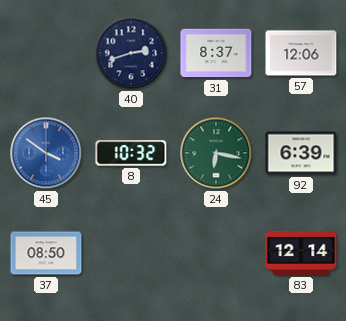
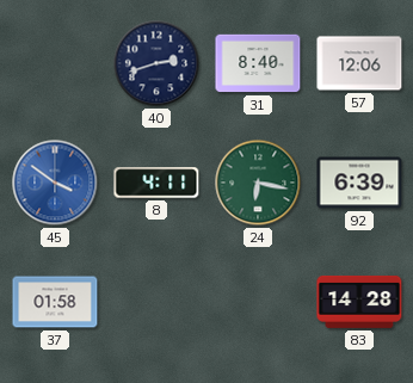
31: 8:37 -> 8:40
8: 10:32 -> 4:11
37: 08:50 -> 01:58
83: 12:14 -> 14:28
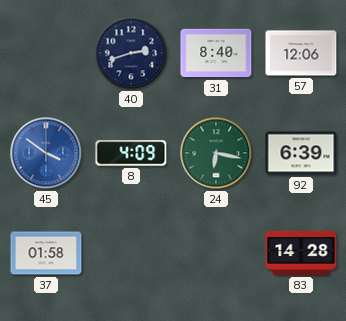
8: 4:11 -> 4:09
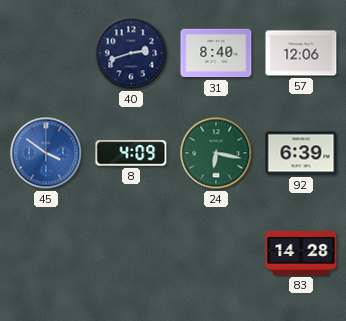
37: 01:58 -> none
